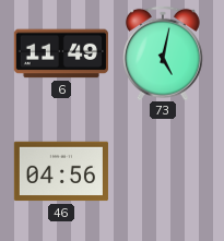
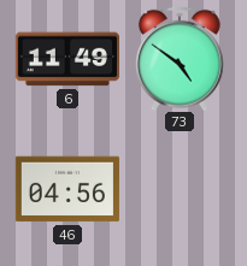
73: 5:02 -> 4:51
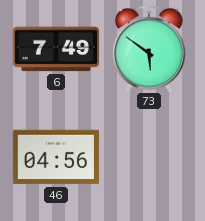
6: 11:49 -> 7:49
73: 4:51 -> 5:51
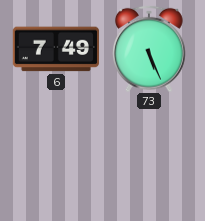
73: 5:51 -> 5:26
46: 04:56 -> none
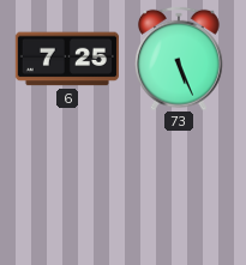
6: 7:49 -> 7:25
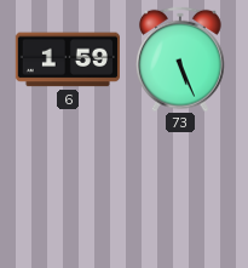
6: 7:25 -> 1:59
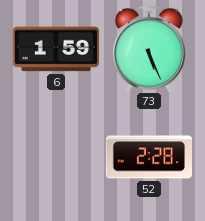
52: none -> 2:28
